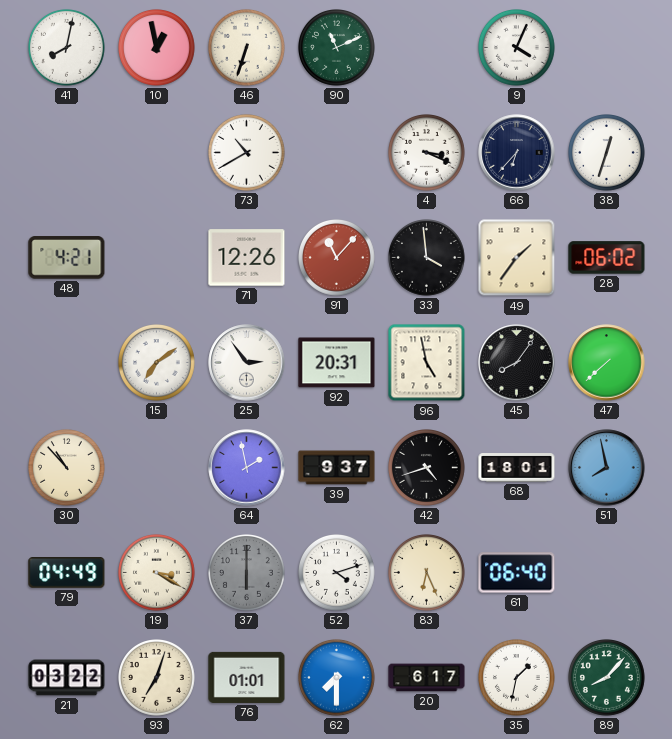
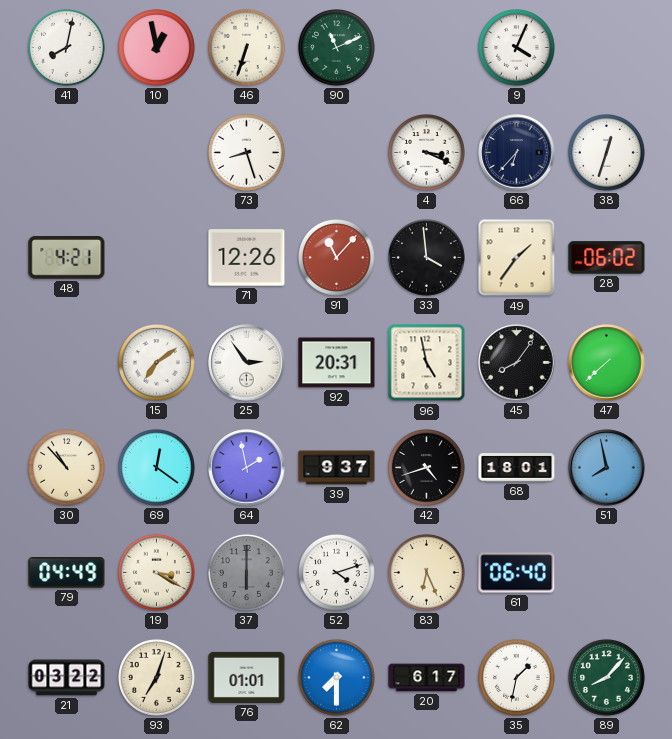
73: 10:40 -> 8:27
69: none -> 12:21
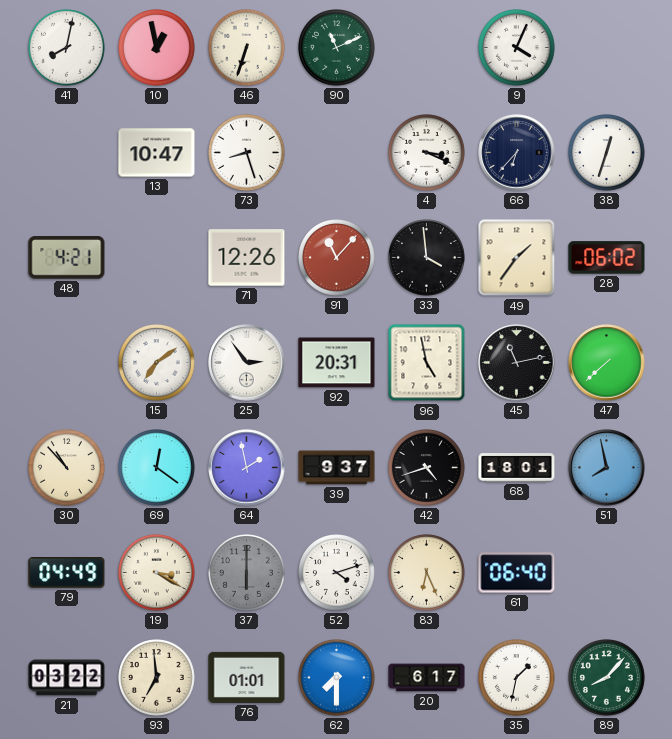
13: none -> 10:47
45: 8:06 -> 11:13
93: 7:03 -> 6:59
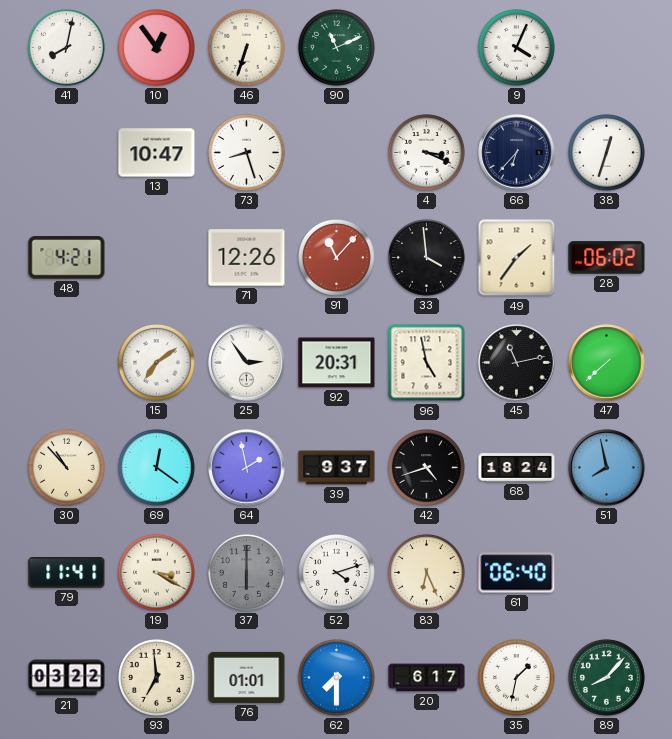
10: 12:58 -> 12:54
68: 18:01 -> 18:24
79: 04:49 -> 11:41
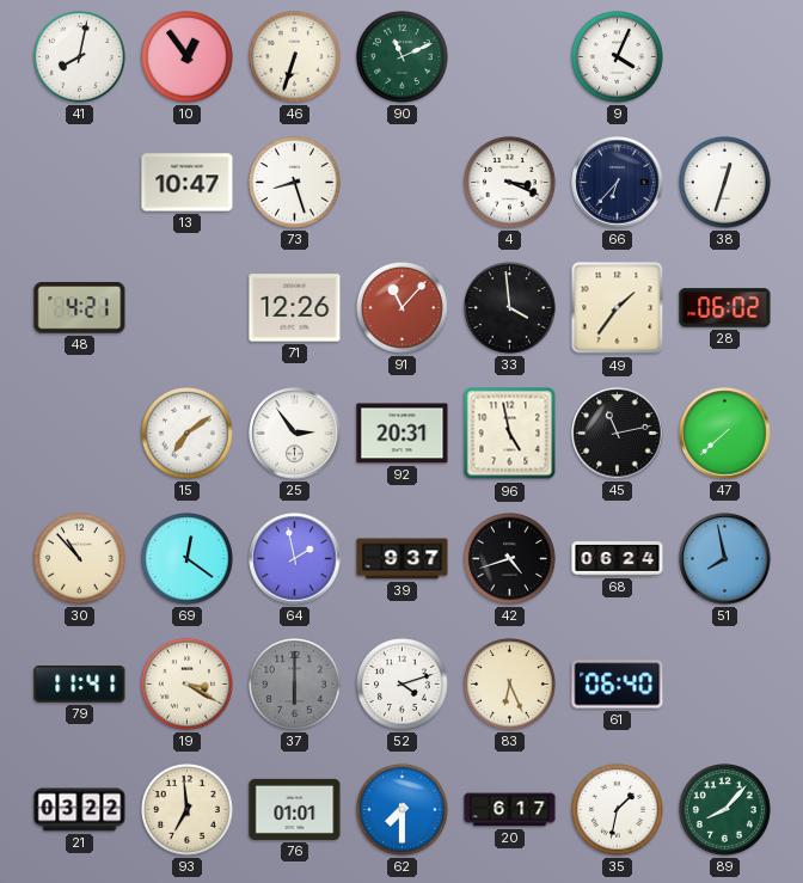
68: 18:24 -> 06:24
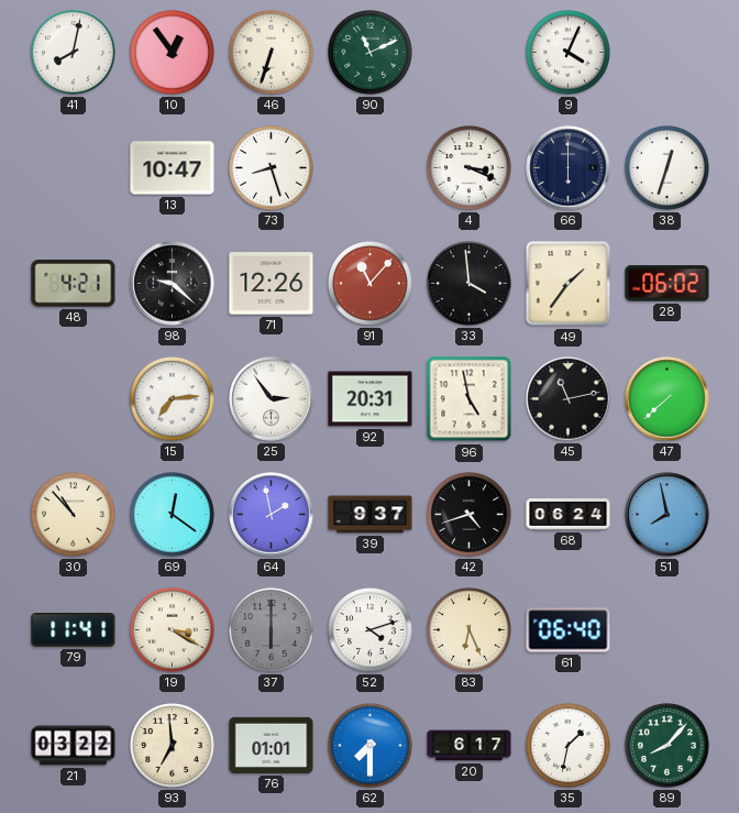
66: 6:37 -> 6:00
98: none -> 9:22
15: 7:09 -> 7:14
